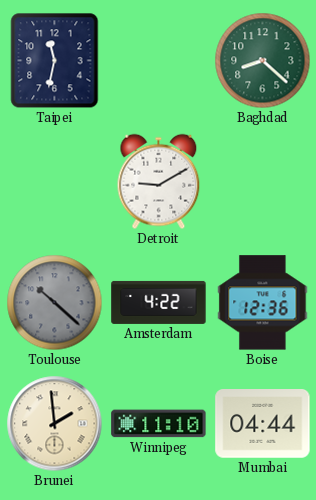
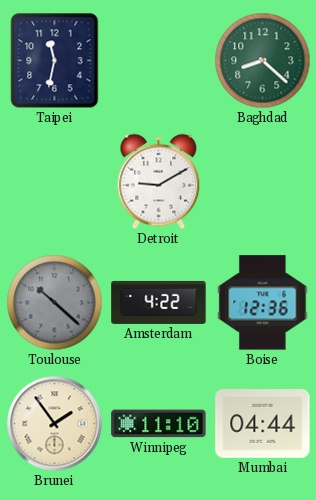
Brunei: 1:59 -> 1:54
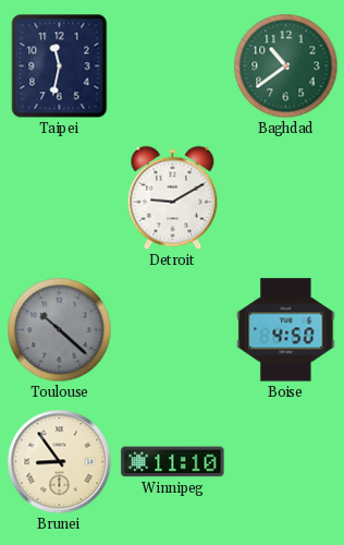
Baghdad: 8:22 -> 10:39
Amsterdam: 4:22 -> none
Boise: 12:36 -> 4:50
Brunei: 1:54 -> 8:54
Mumbai: 04:44 -> none
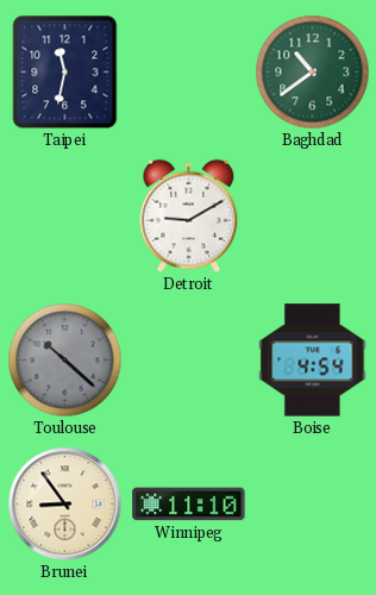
Boise: 4:50 -> 4:54
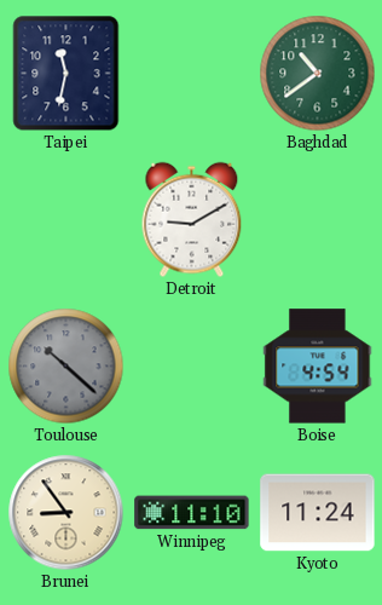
Kyoto: none -> 11:24
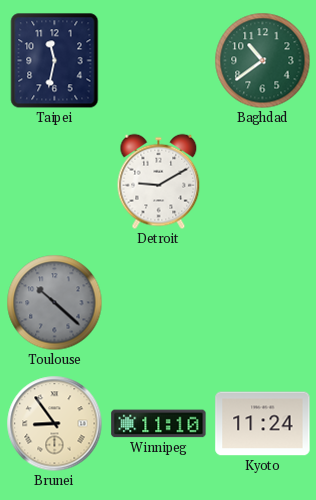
Boise: 4:54 -> none
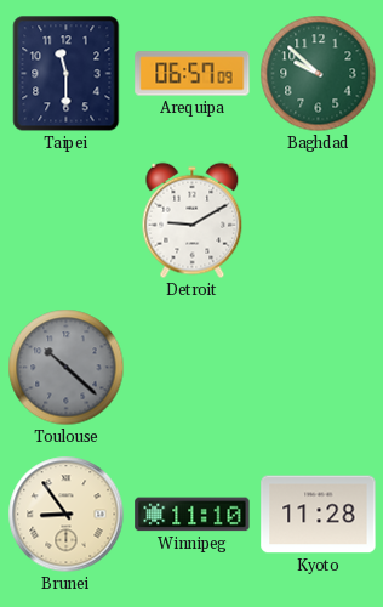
Taipei: 11:32 -> 11:30
Arequipa: none -> 06:57
Baghdad: 10:39 -> 9:52
Kyoto: 11:24 -> 11:28
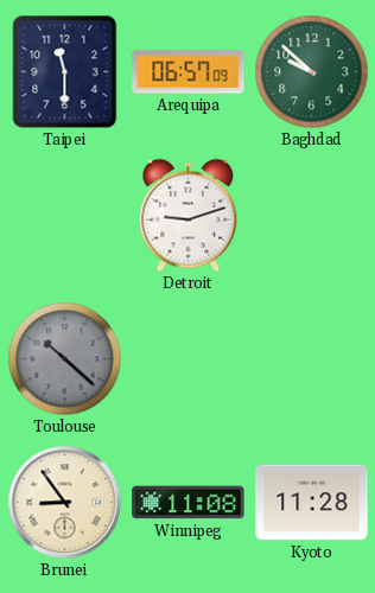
Detroit: 9:10 -> 9:12
Winnipeg: 11:10 -> 11:08
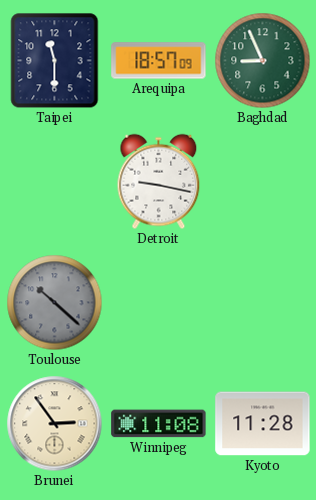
Arequipa: 06:57 -> 18:57
Baghdad: 9:52 -> 8:56
Detroit: 9:12 -> 9:17
Brunei: 8:54 -> 2:54
